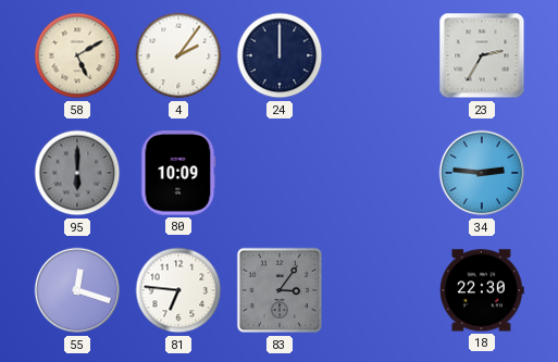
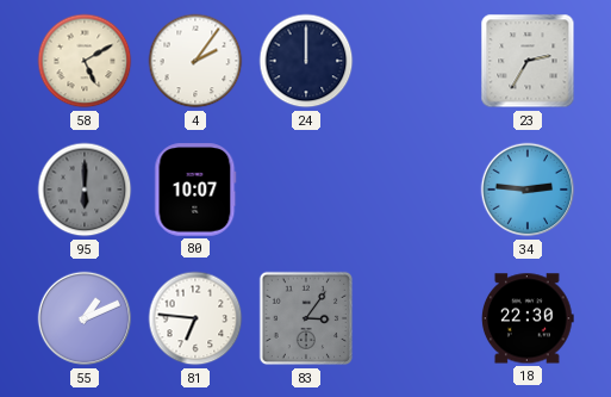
80: 10:09 -> 10:07
55: 12:18 -> 1:11
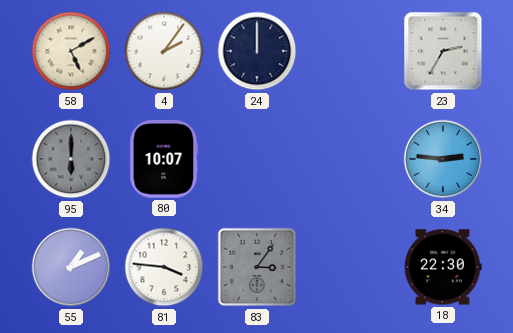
81: 6:46 -> 3:46
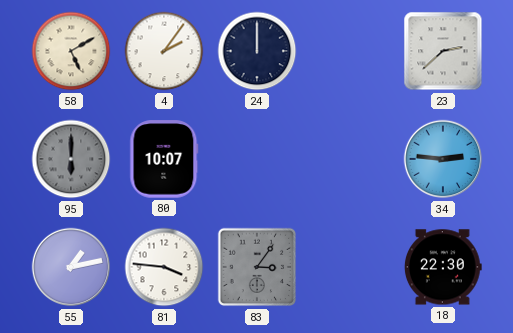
23: 2:35 -> 2:38
55: 1:11 -> 1:13
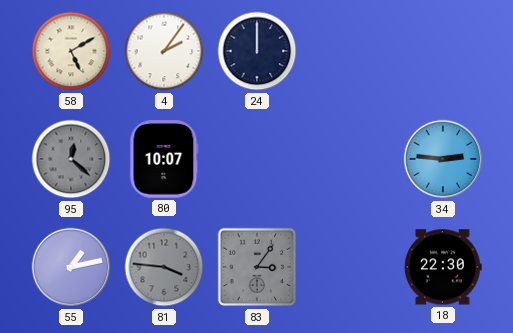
23: 2:38 -> none
95: 6:00 -> 12:22
81 dial: white -> grey
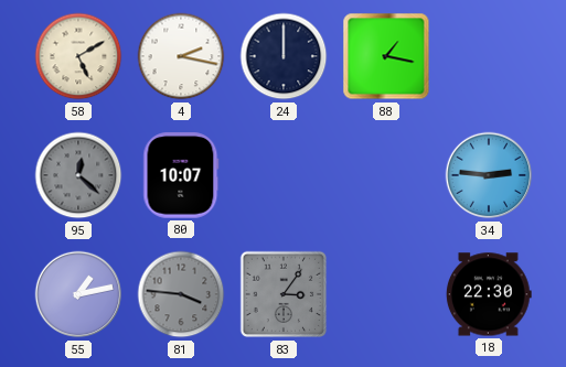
4: 2:06 -> 2:17
88: none -> 1:17
